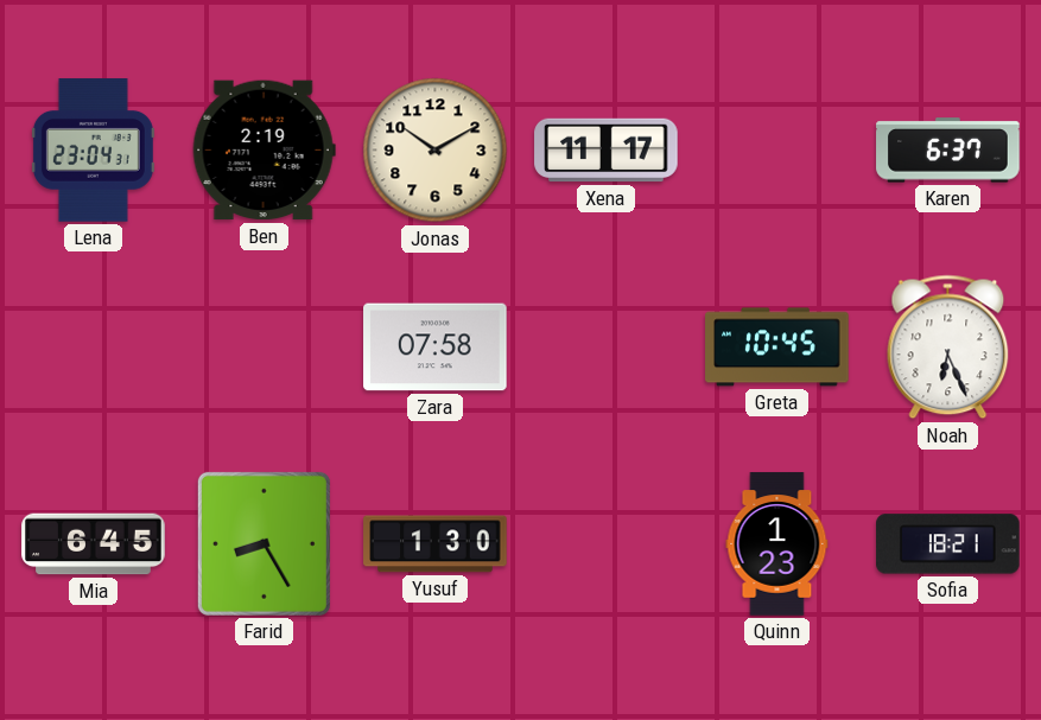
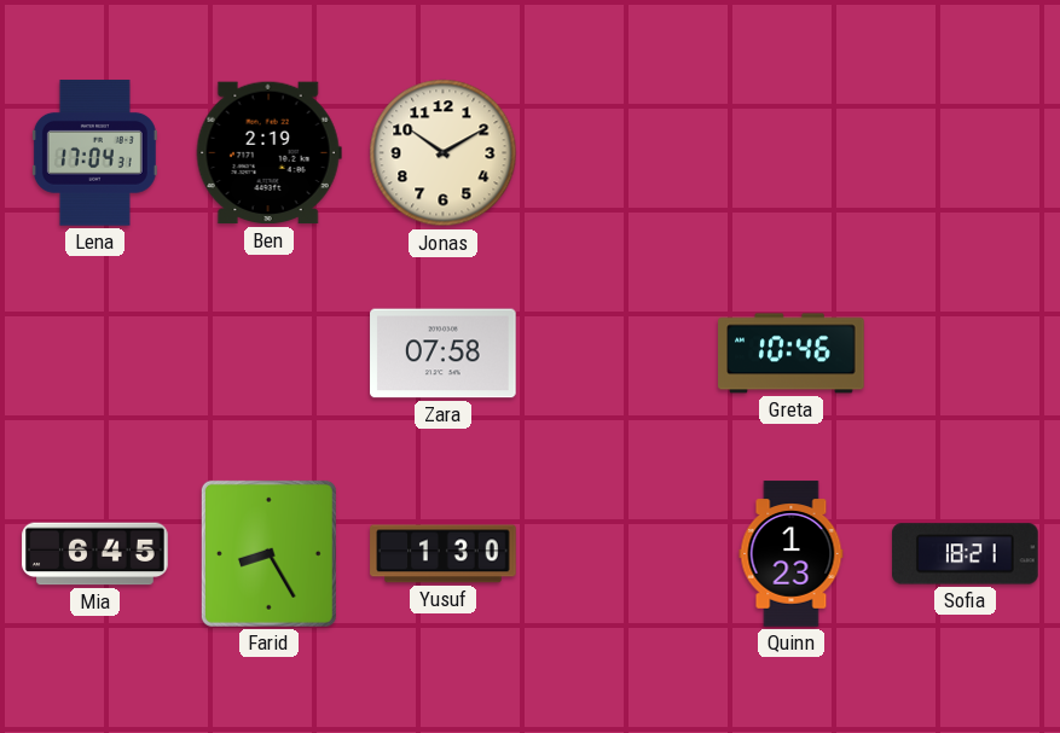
Lena: 23:04 -> 17:04
Xena: 11:17 -> none
Karen: 6:37 -> none
Greta: 10:45 -> 10:46
Noah: 6:26 -> none
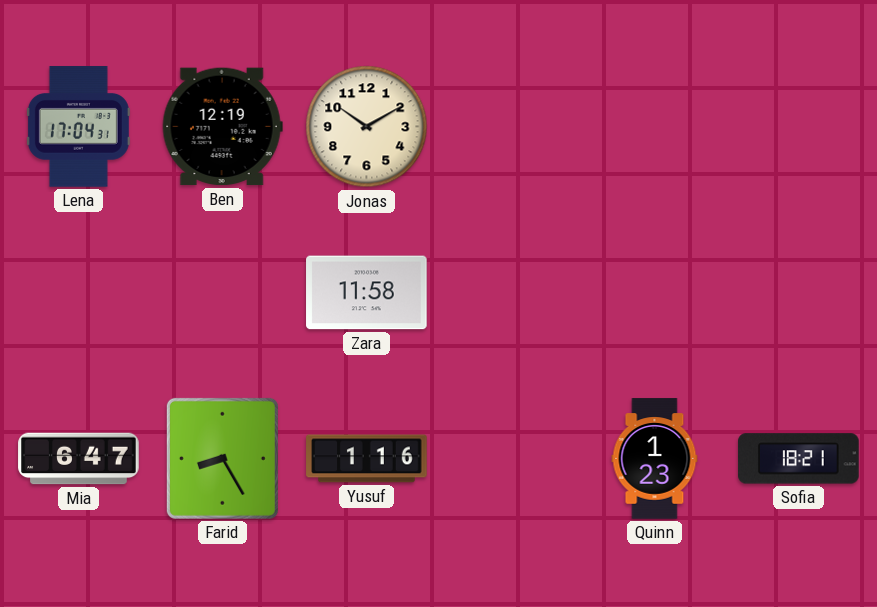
Ben: 2:19 -> 12:19
Zara: 07:58 -> 11:58
Greta: 10:46 -> none
Mia: 6:45 -> 6:47
Yusuf: 1:30 -> 1:16
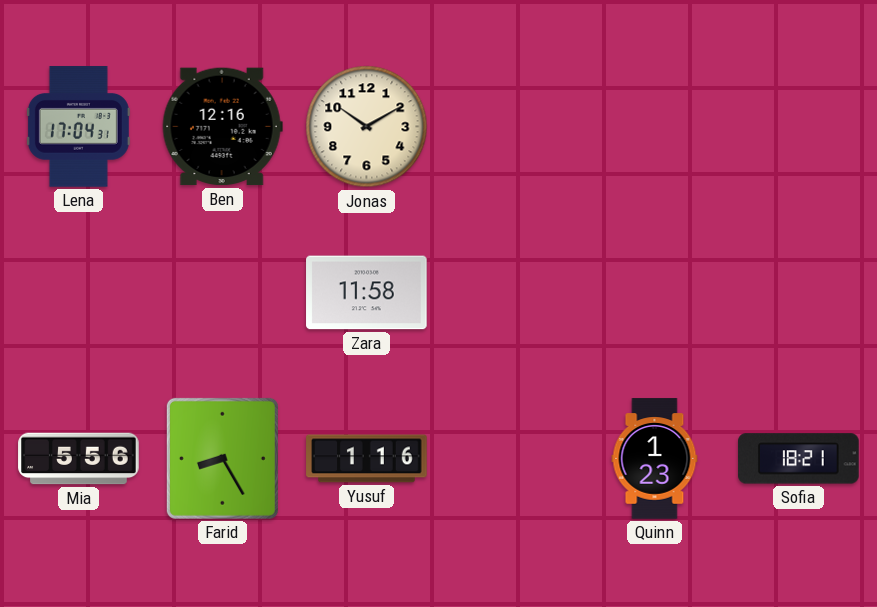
Ben: 12:19 -> 12:16
Mia: 6:47 -> 5:56
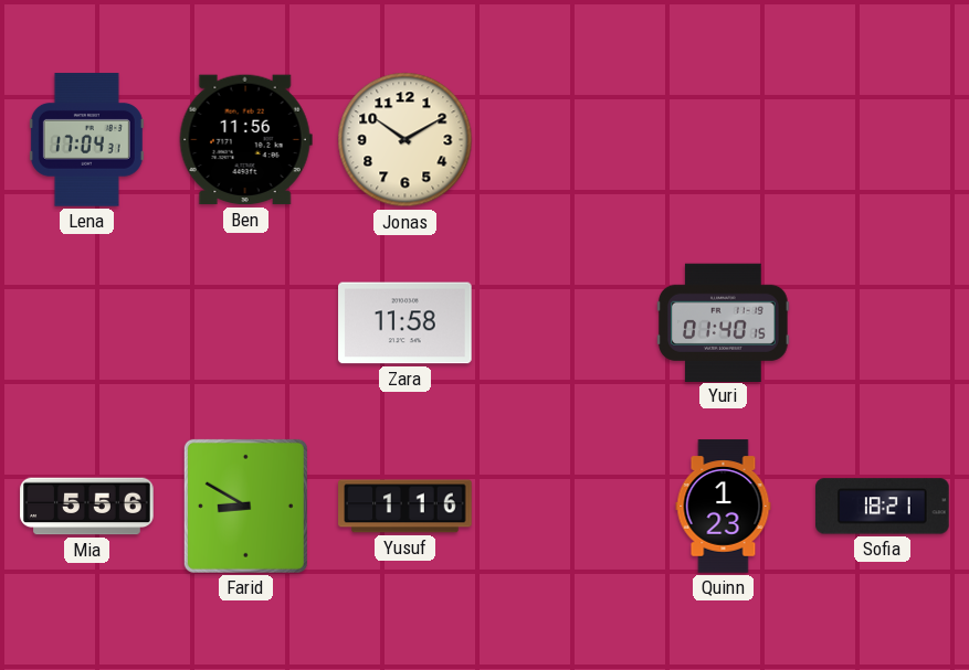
Ben: 12:16 -> 11:56
Yuri: none -> 01:40
Farid: 8:25 -> 8:50
